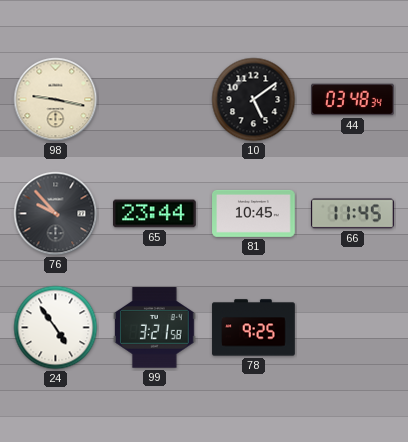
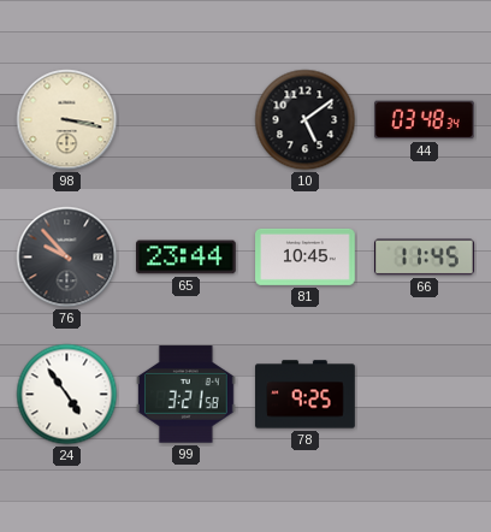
98: 9:17 -> 3:17
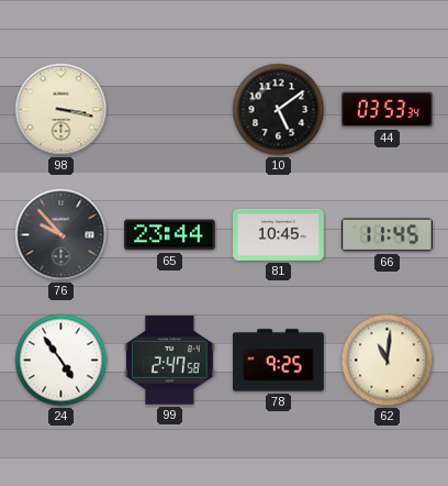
44: 03:48 -> 03:53
99: 3:21 -> 2:47
62: none -> 11:01
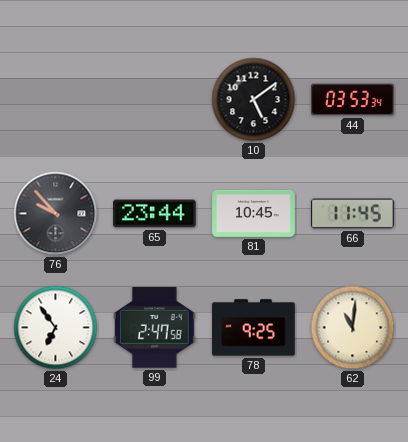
98: 3:17 -> none
24: 4:54 -> 6:54
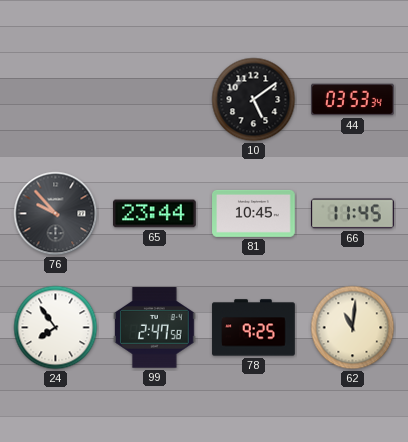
24: 6:54 -> 7:54
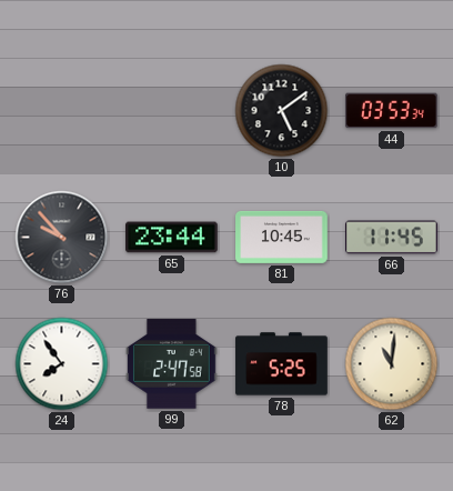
78: 9:25 -> 5:25
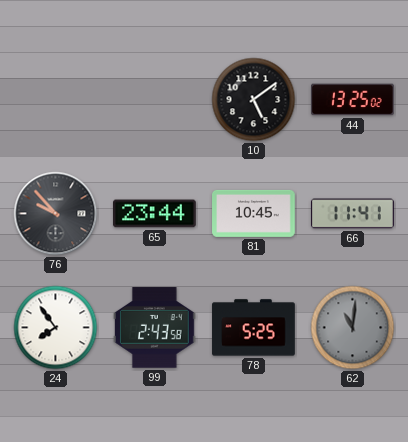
44: 03:53 -> 13:25
66: 11:45 -> 11:41
99: 2:47 -> 2:43
62 dial: cream -> grey
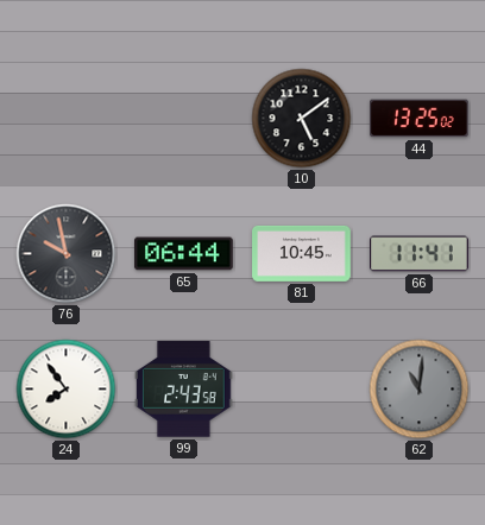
76: 9:53 -> 9:58
65: 23:44 -> 06:44
78: 5:25 -> none
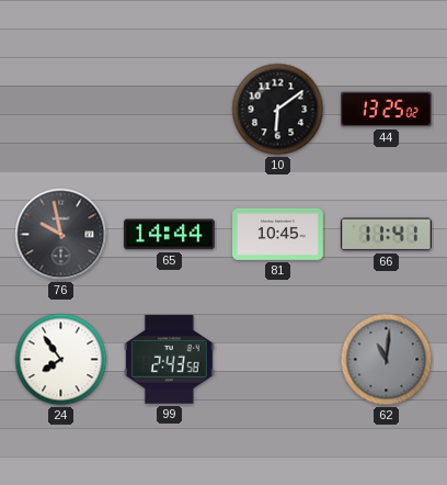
10: 5:09 -> 6:09
65: 06:44 -> 14:44
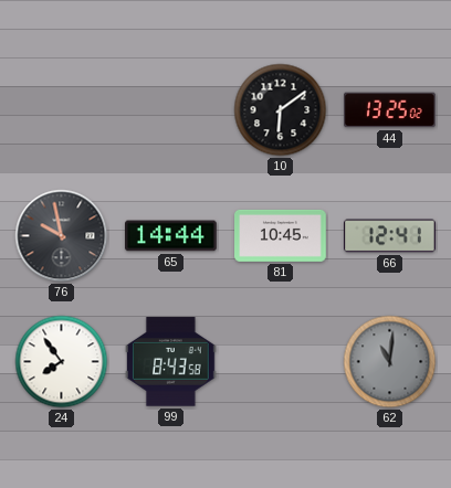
66: 11:41 -> 12:41
99: 2:43 -> 8:43
